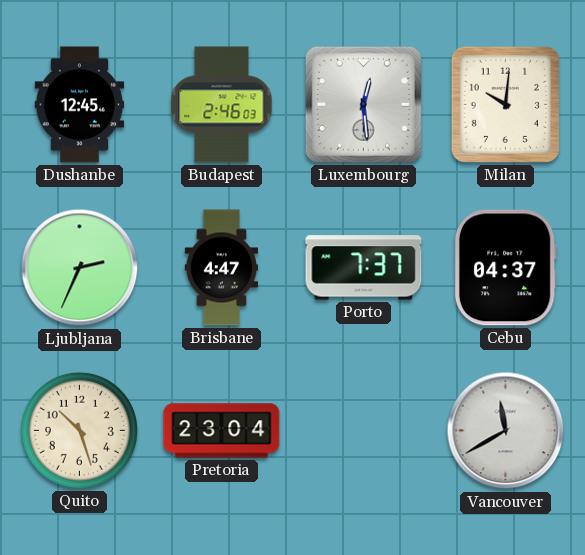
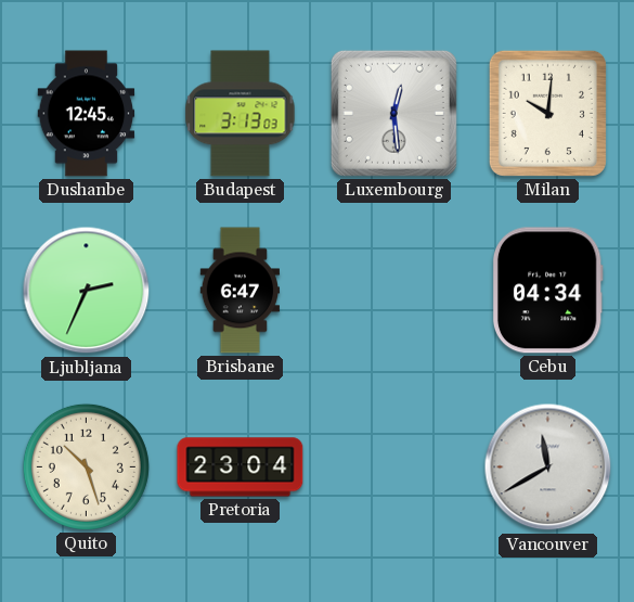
Budapest: 2:46 -> 3:13
Brisbane: 4:47 -> 6:47
Porto: 7:37 -> none
Cebu: 04:37 -> 04:34
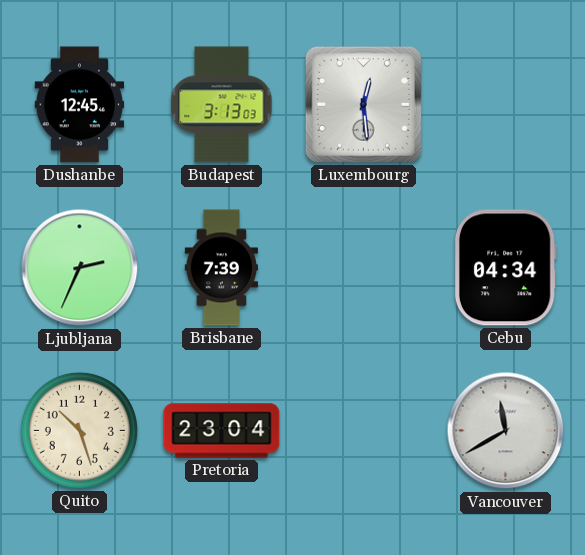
Milan: 10:01 -> none
Brisbane: 6:47 -> 7:39
